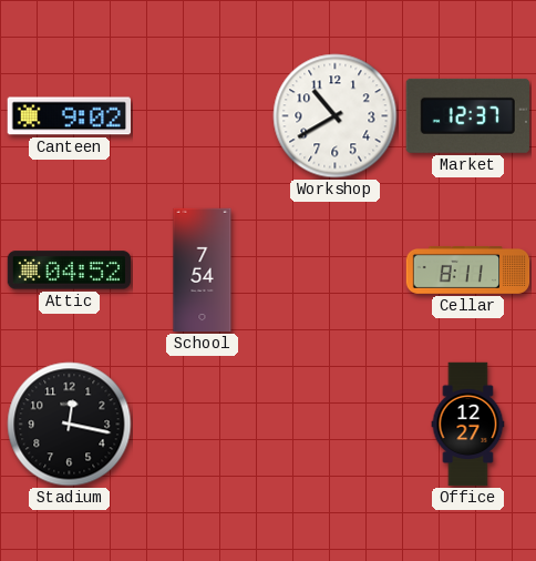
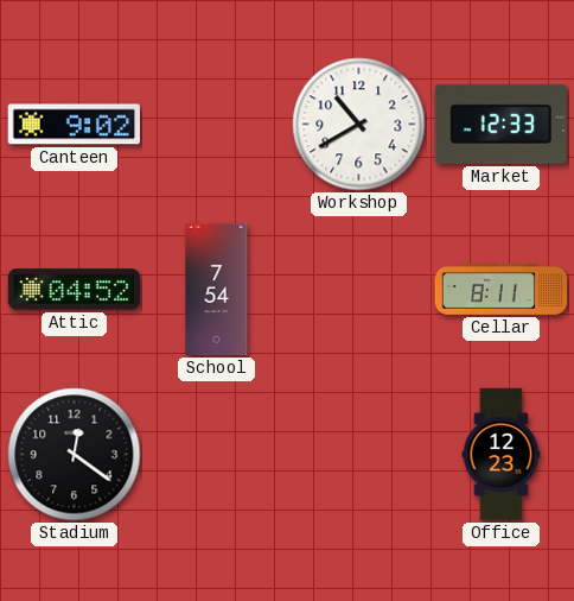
Market: 12:37 -> 12:33
Stadium: 12:17 -> 12:21
Office: 12:27 -> 12:23
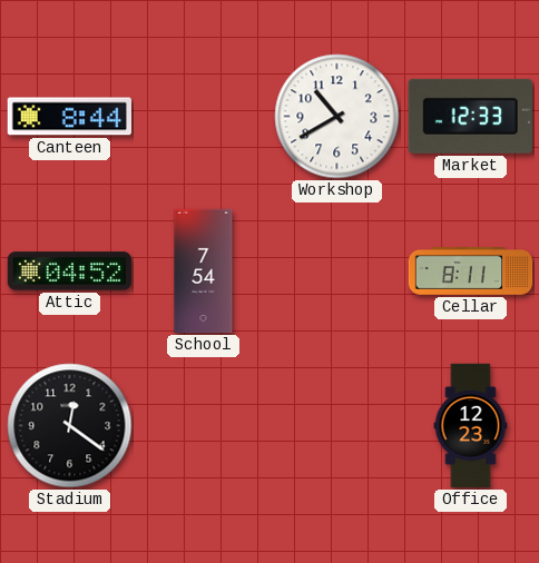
Canteen: 9:02 -> 8:44
